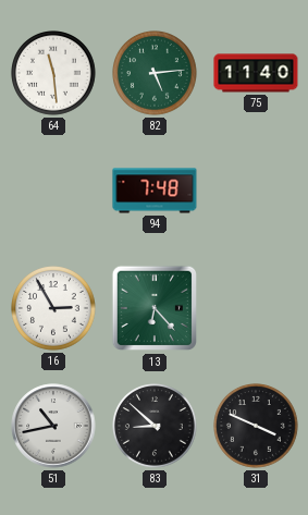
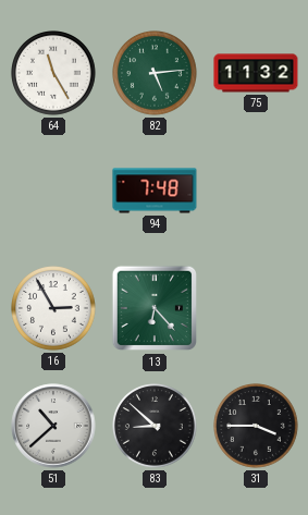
64: 11:29 -> 11:25
75: 11:40 -> 11:32
51: 10:43 -> 10:38
31: 3:49 -> 3:45
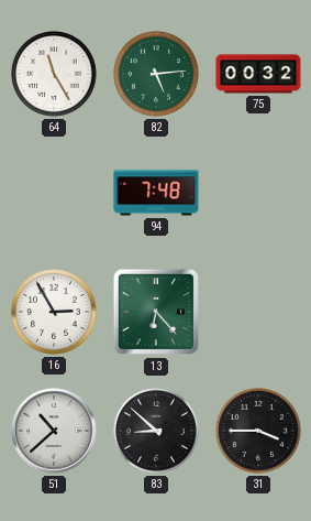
75: 11:32 -> 00:32
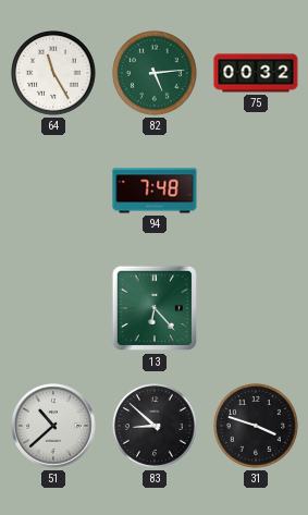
16: 2:55 -> none
31: 3:45 -> 3:48
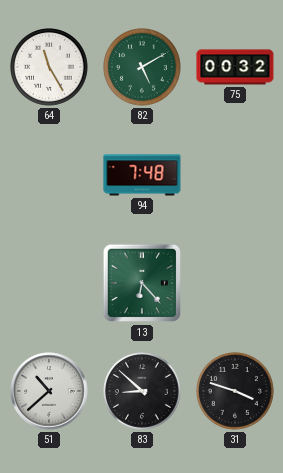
82: 5:14 -> 5:10
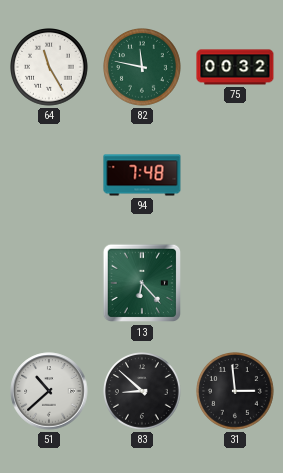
82: 5:10 -> 11:47
31: 3:48 -> 2:59
